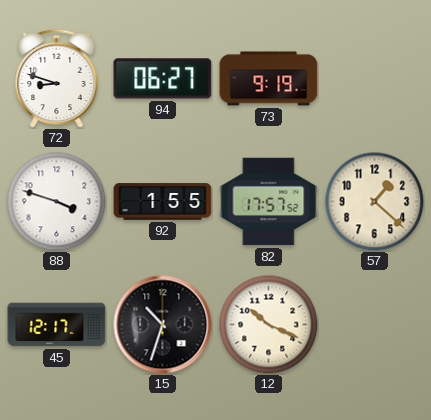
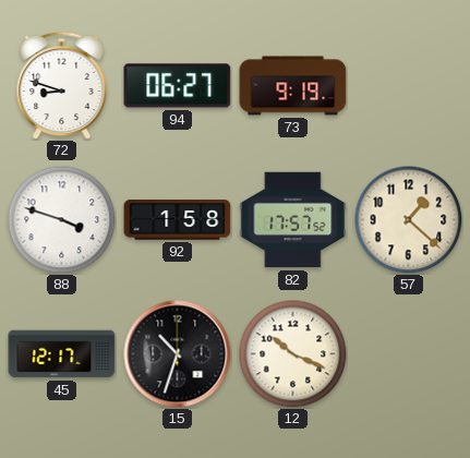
92: 1:55 -> 1:58
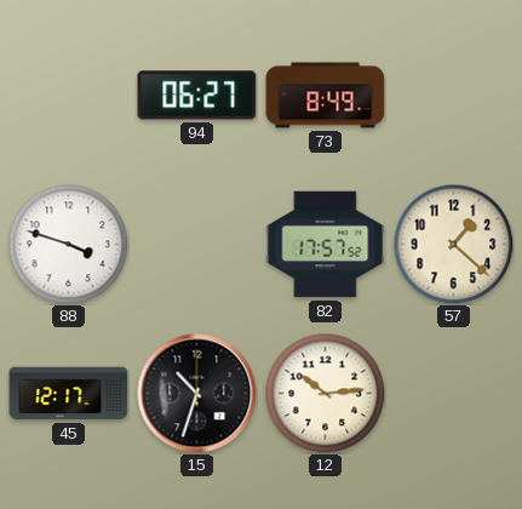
72: 8:48 -> none
73: 9:19 -> 8:49
92: 1:58 -> none
12: 10:19 -> 10:14
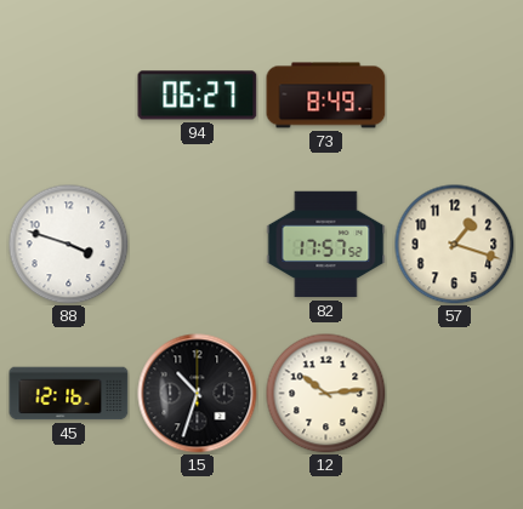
57: 1:22 -> 1:18
45: 12:17 -> 12:16
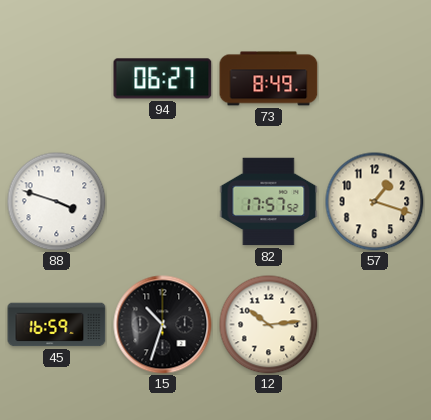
45: 12:16 -> 16:59
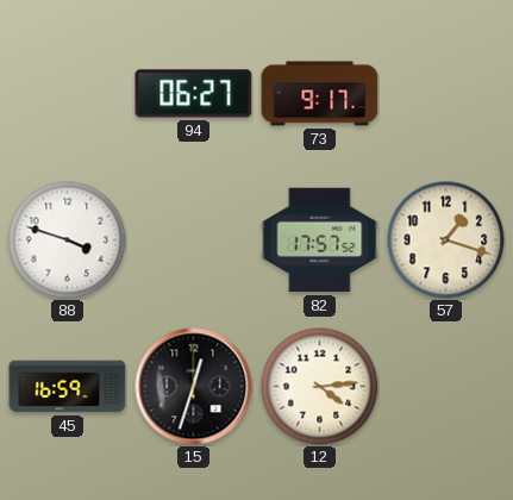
73: 8:49 -> 9:17
15: 10:33 -> 12:33
12: 10:14 -> 4:14
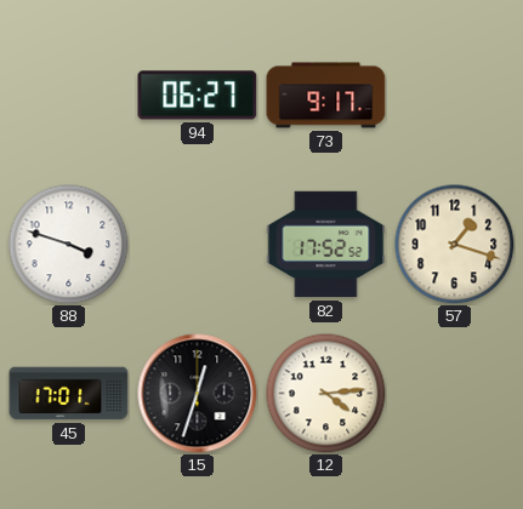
82: 17:57 -> 17:52
45: 16:59 -> 17:01
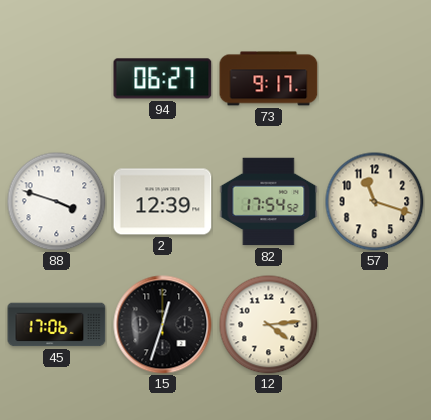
2: none -> 12:39
82: 17:52 -> 17:54
57: 1:18 -> 11:18
45: 17:01 -> 17:06
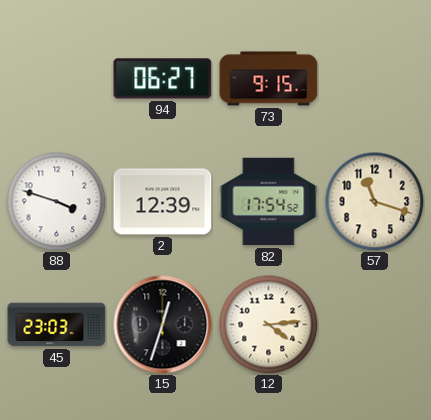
73: 9:17 -> 9:15
45: 17:06 -> 23:03
